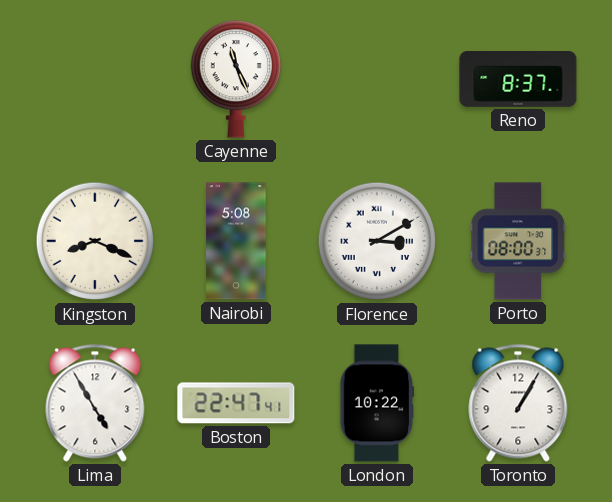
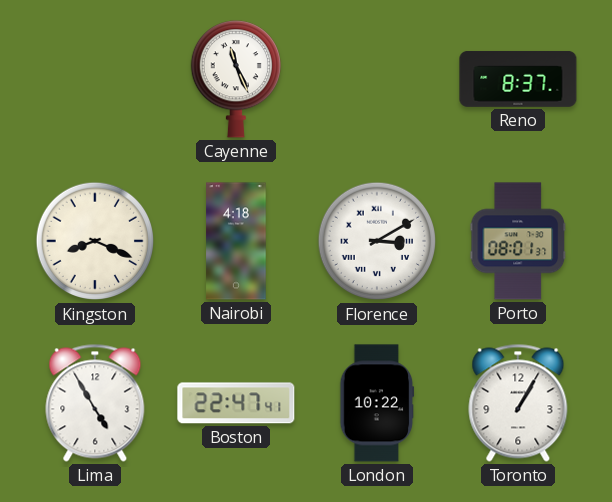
Nairobi: 5:08 -> 4:18
Porto: 08:00 -> 08:01
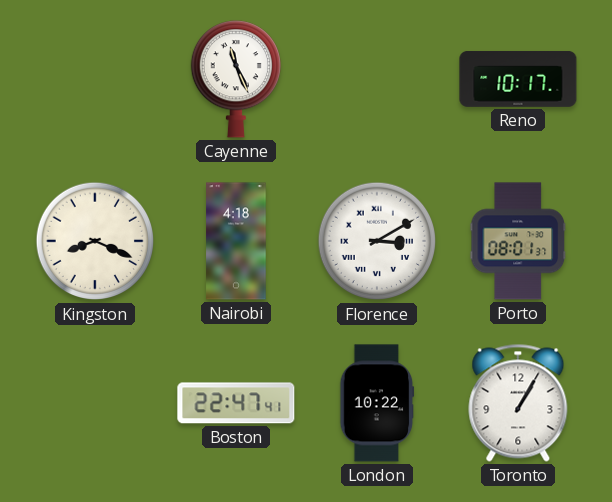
Reno: 8:37 -> 10:17
Lima: 4:55 -> none
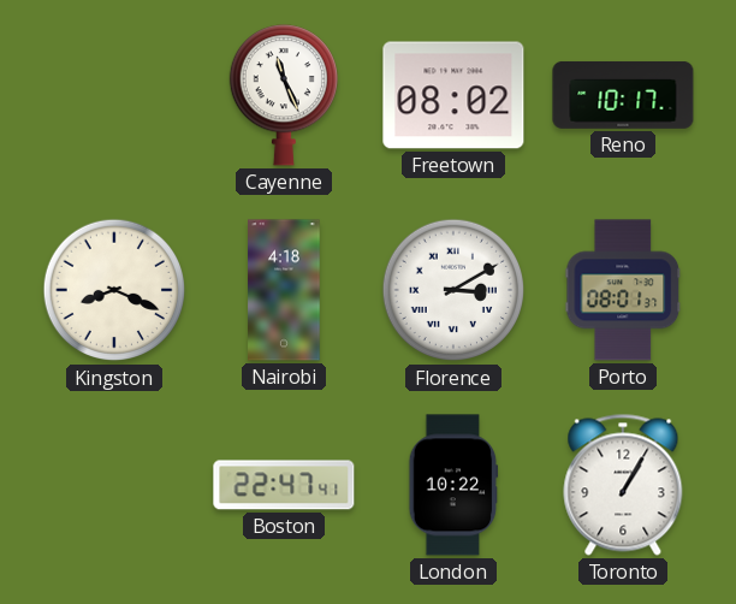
Freetown: none -> 08:02
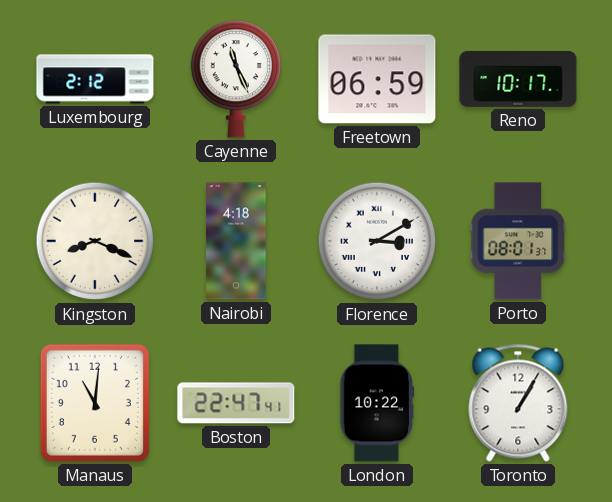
Luxembourg: none -> 2:12
Freetown: 08:02 -> 06:59
Manaus: none -> 11:01
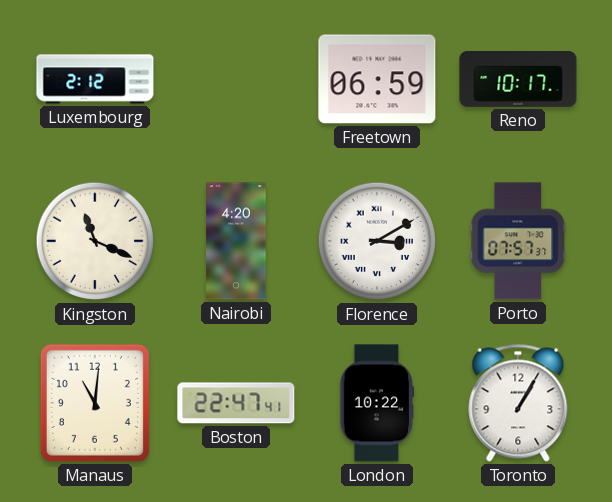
Cayenne: 11:26 -> none
Kingston: 8:19 -> 11:19
Nairobi: 4:18 -> 4:20
Porto: 08:01 -> 07:57
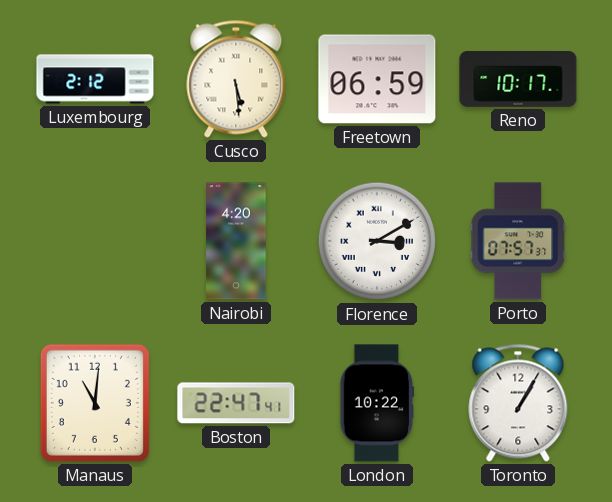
Cusco: none -> 5:29
Kingston: 11:19 -> none
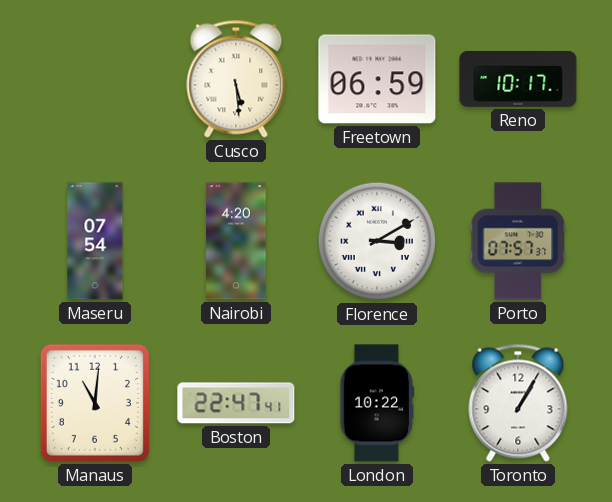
Luxembourg: 2:12 -> none
Maseru: none -> 07:54
